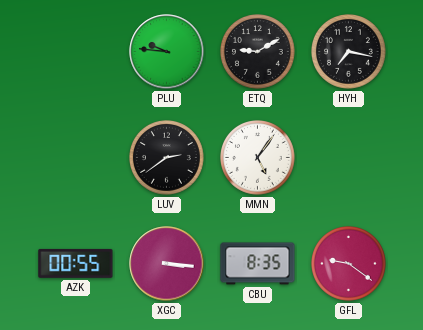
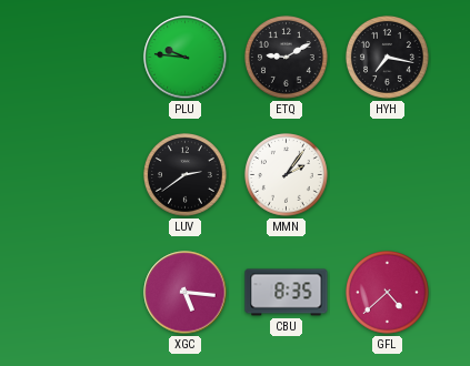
MMN: 5:06 -> 2:06
AZK: 00:55 -> none
XGC: 3:16 -> 5:16
GFL: 9:21 -> 4:38
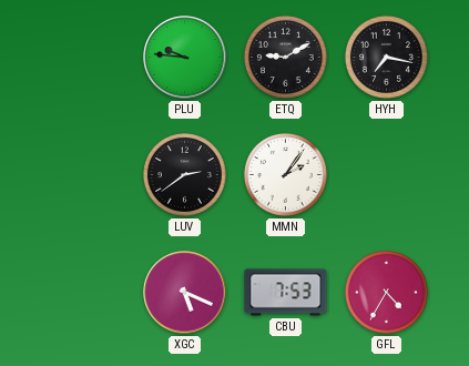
XGC: 5:16 -> 5:19
CBU: 8:35 -> 7:53
GFL: 4:38 -> 4:35
